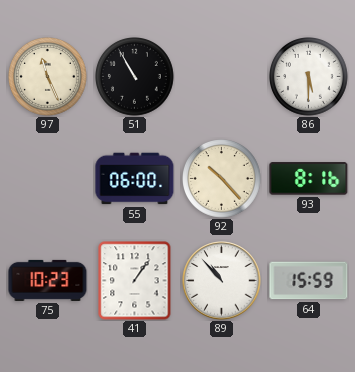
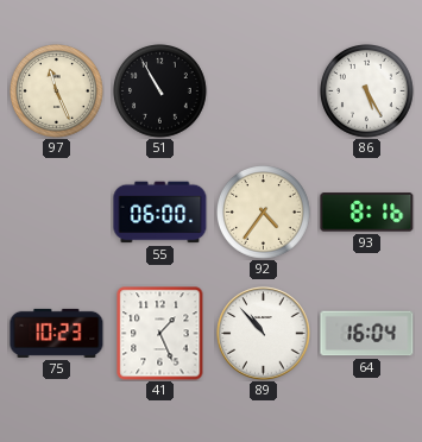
86: 5:30 -> 5:25
92: 10:23 -> 4:36
41: 1:06 -> 1:26
64: 15:59 -> 16:04
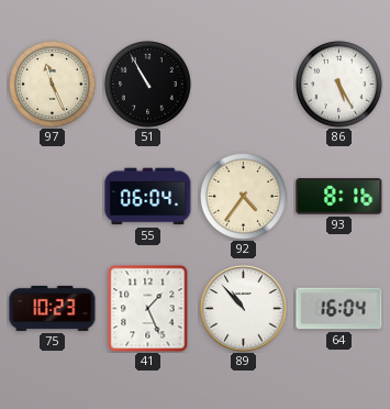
55: 06:00 -> 06:04
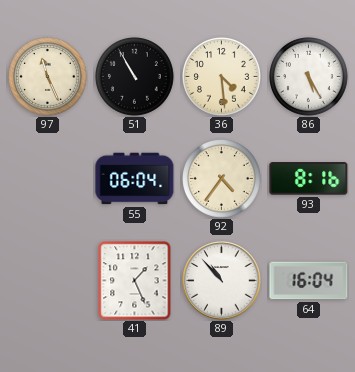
36: none -> 4:29
75: 10:23 -> none
